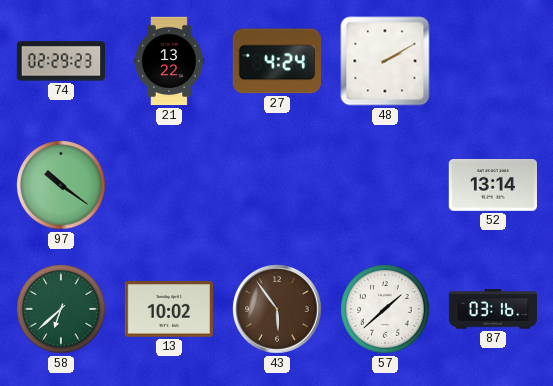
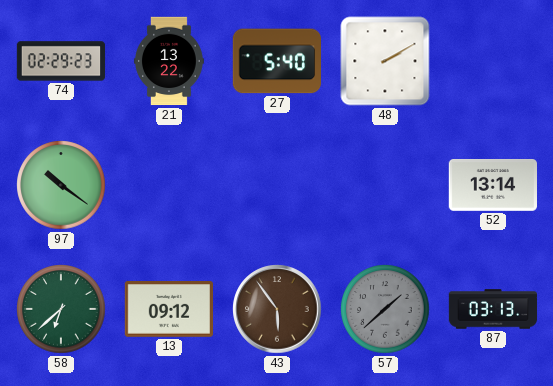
27: 4:24 -> 5:40
13: 10:02 -> 09:12
57 dial: white -> grey
87: 03:16 -> 03:13
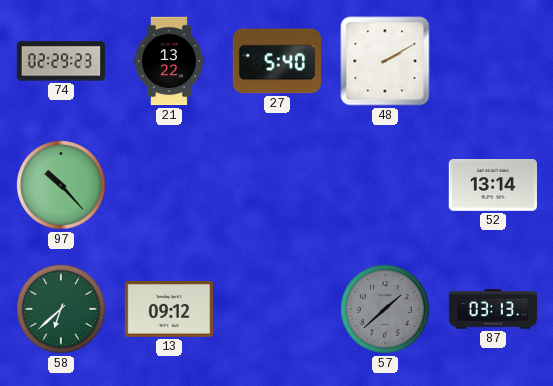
97: 10:21 -> 10:23
43: 5:54 -> none
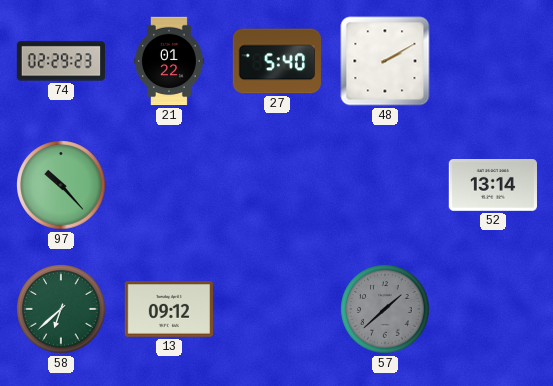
21: 13:22 -> 01:22
87: 03:13 -> none
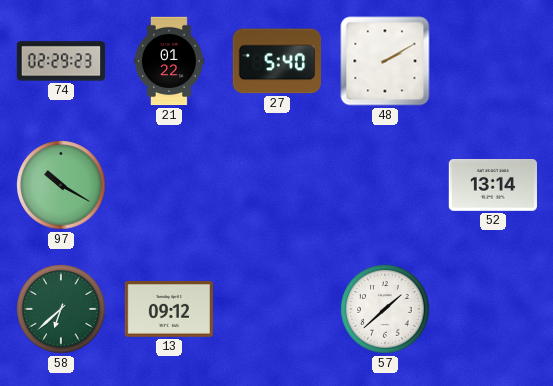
97: 10:23 -> 10:20
57 dial: grey -> white
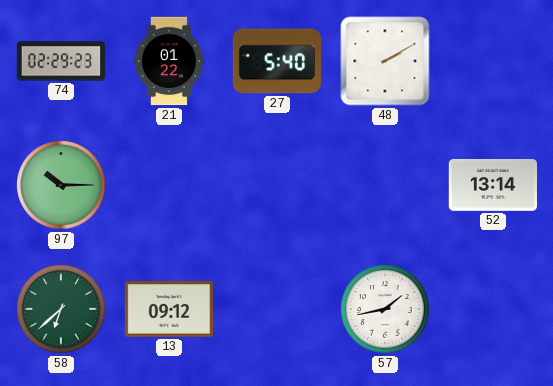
97: 10:20 -> 10:15
57: 1:38 -> 1:43
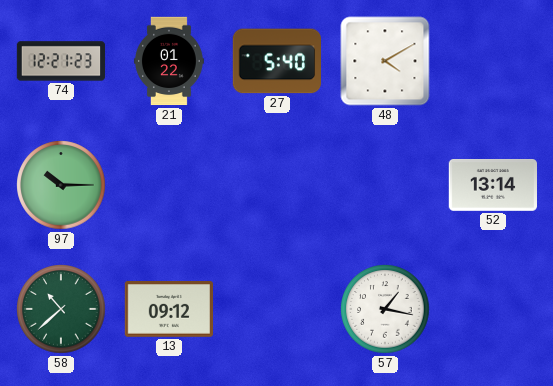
74: 02:29 -> 12:21
48: 2:10 -> 4:10
58: 6:38 -> 10:38
57: 1:43 -> 1:17
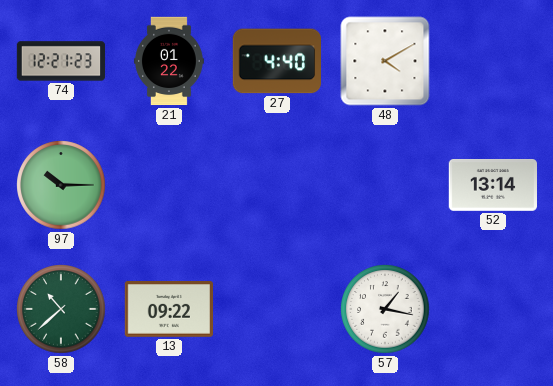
27: 5:40 -> 4:40
13: 09:12 -> 09:22
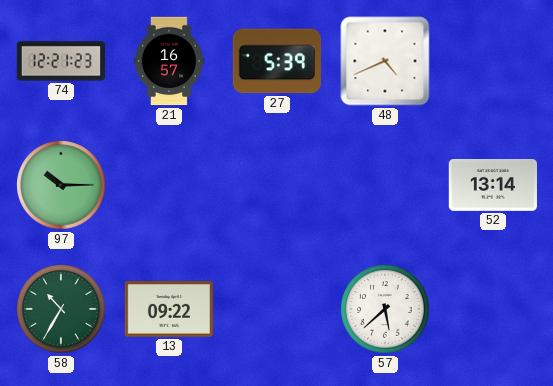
21: 01:22 -> 16:57
27: 4:40 -> 5:39
48: 4:10 -> 4:41
58: 10:38 -> 10:35
57: 1:17 -> 5:38
